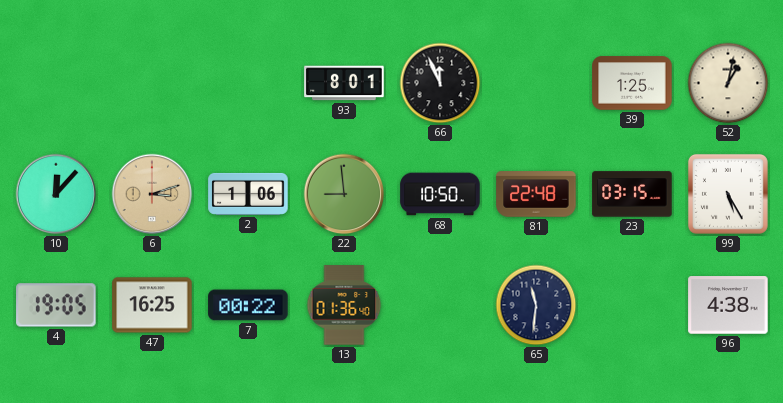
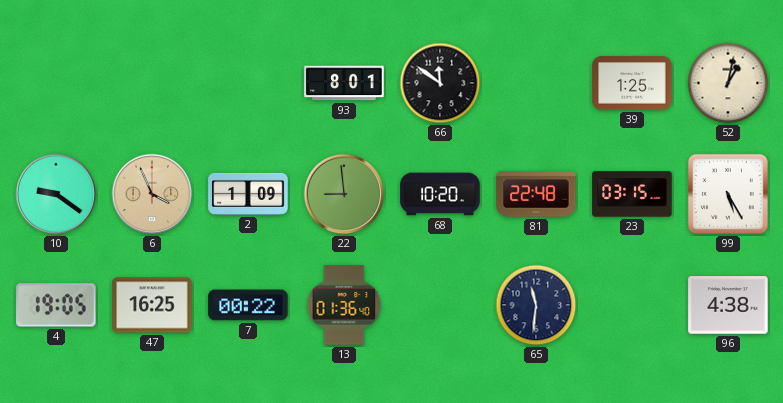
66: 11:56 -> 11:51
10: 12:07 -> 9:21
6: 3:12 -> 3:56
2: 1:06 -> 1:09
68: 10:50 -> 10:20
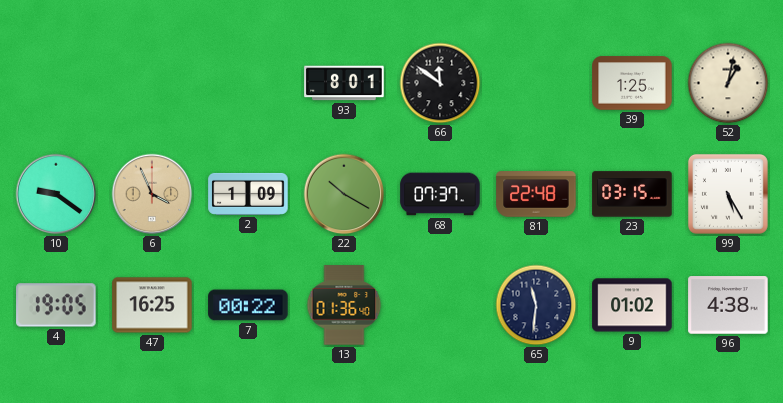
22: 8:59 -> 10:20
68: 10:20 -> 07:37
9: none -> 01:02
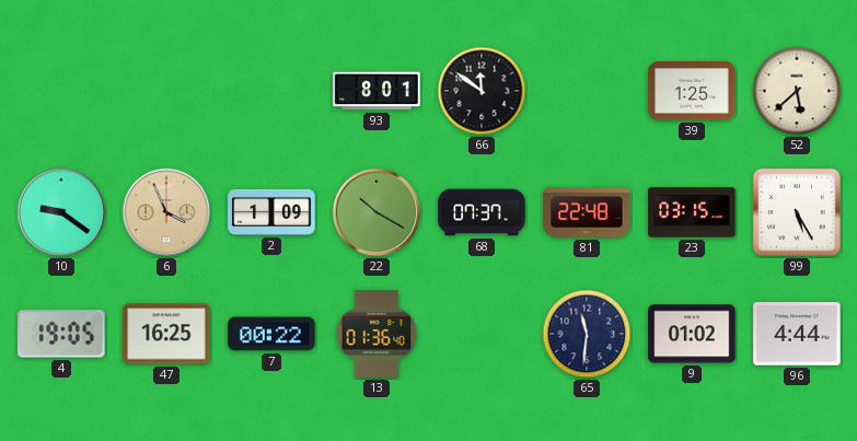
52: 1:02 -> 5:38
96: 4:38 -> 4:44
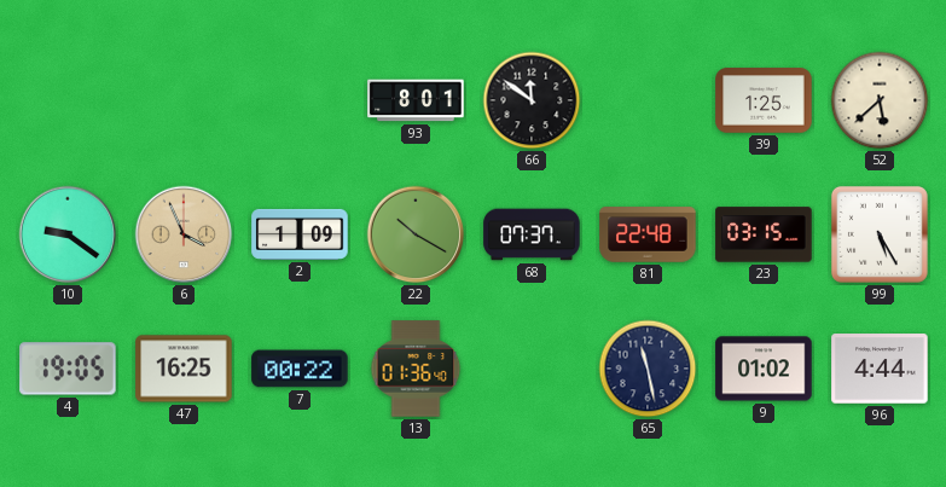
65: 11:31 -> 11:28
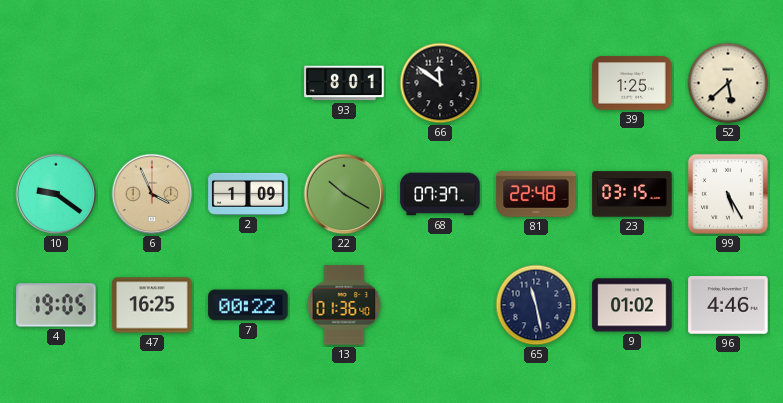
96: 4:44 -> 4:46
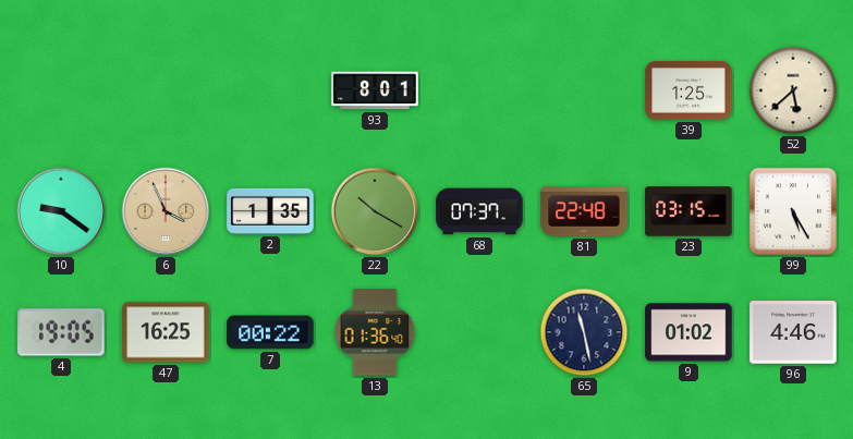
66: 11:51 -> none
2: 1:09 -> 1:35
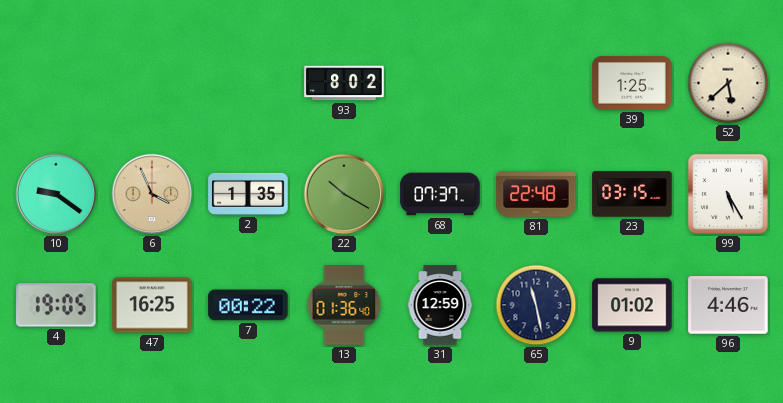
93: 8:01 -> 8:02
31: none -> 12:59
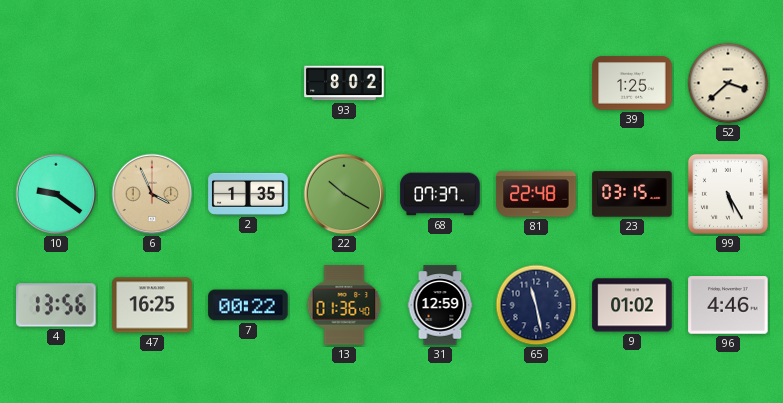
52: 5:38 -> 3:38
4: 19:05 -> 13:56
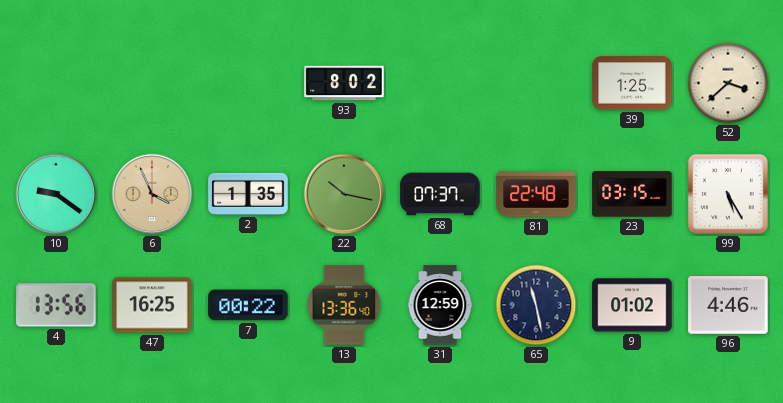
22: 10:20 -> 10:17
13: 01:36 -> 13:36
